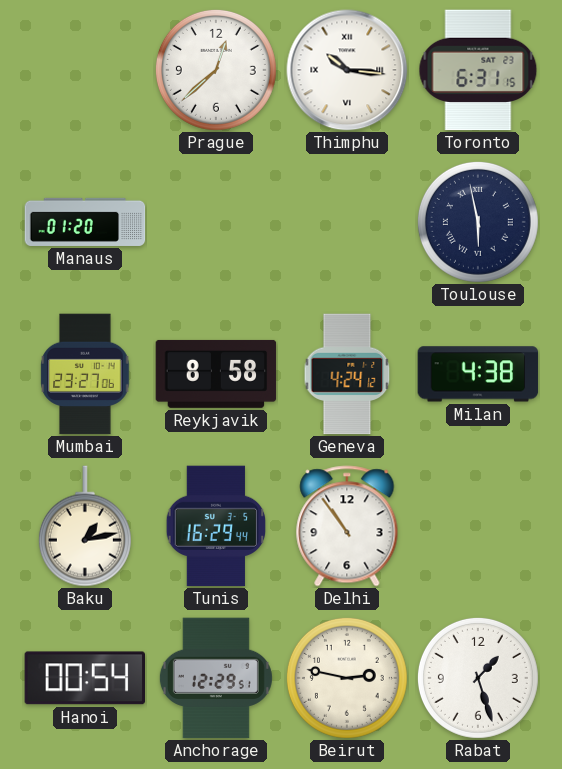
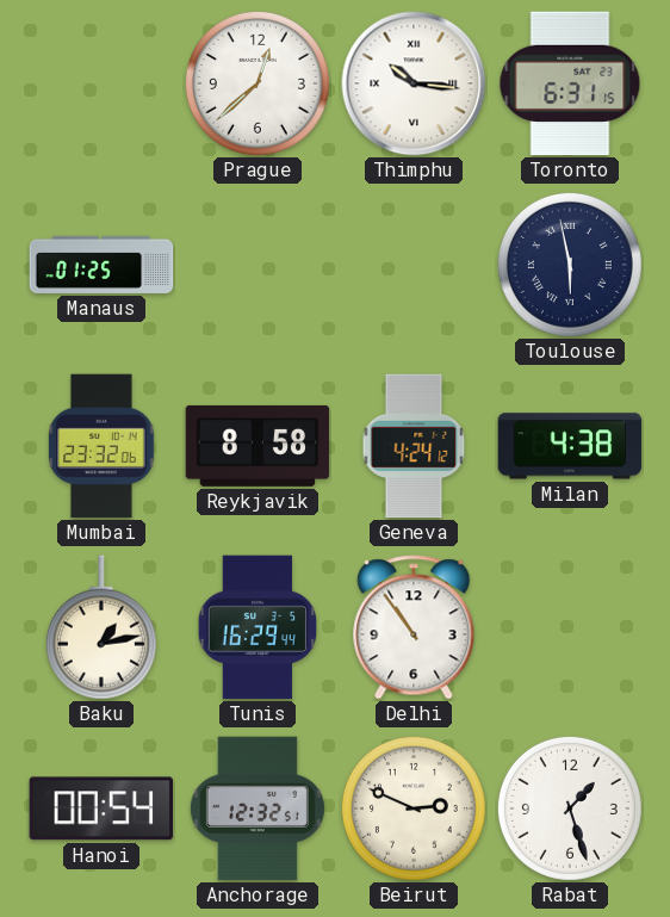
Manaus: 01:20 -> 01:25
Mumbai: 23:27 -> 23:32
Anchorage: 12:29 -> 12:32
Beirut: 2:47 -> 2:49
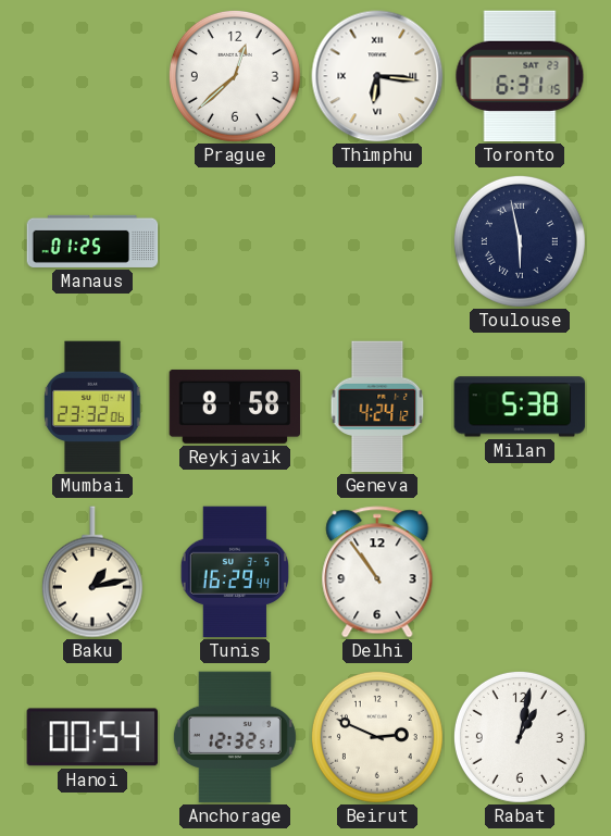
Thimphu: 10:16 -> 6:16
Milan: 4:38 -> 5:38
Rabat: 1:27 -> 1:02
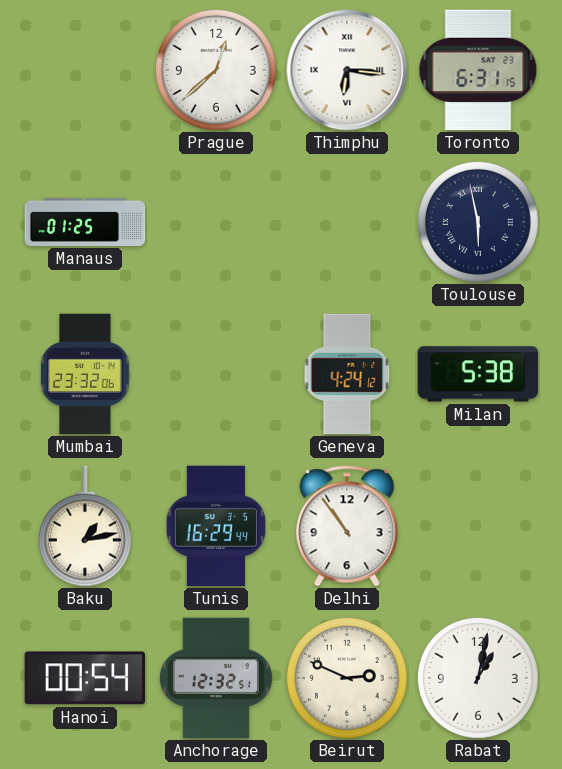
Reykjavik: 8:58 -> none
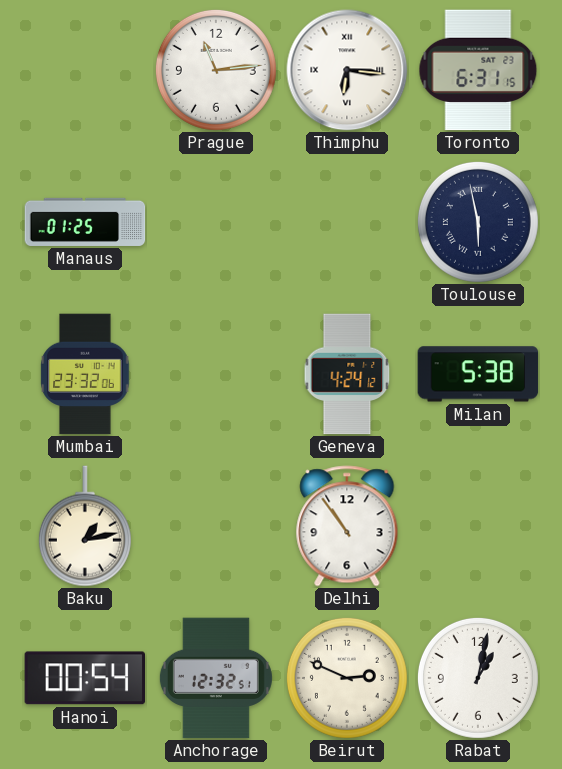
Prague: 12:38 -> 11:14
Tunis: 16:29 -> none
